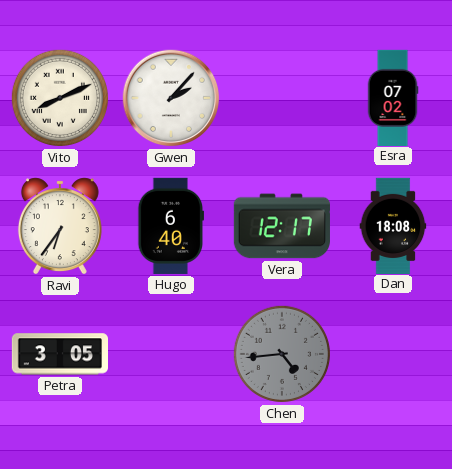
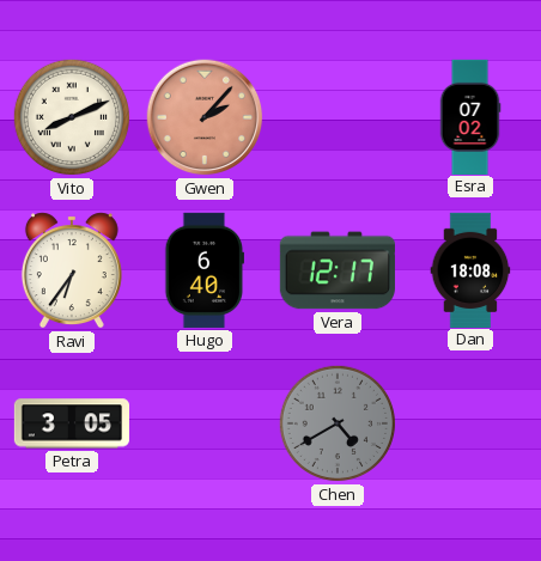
Gwen dial: white -> salmon
Chen: 4:44 -> 4:40
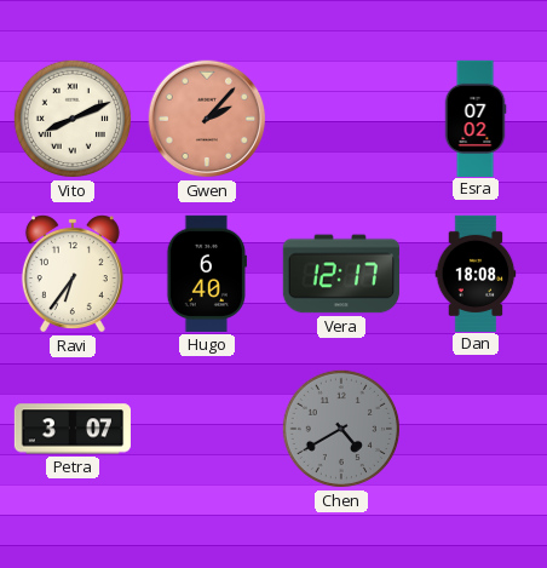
Petra: 3:05 -> 3:07
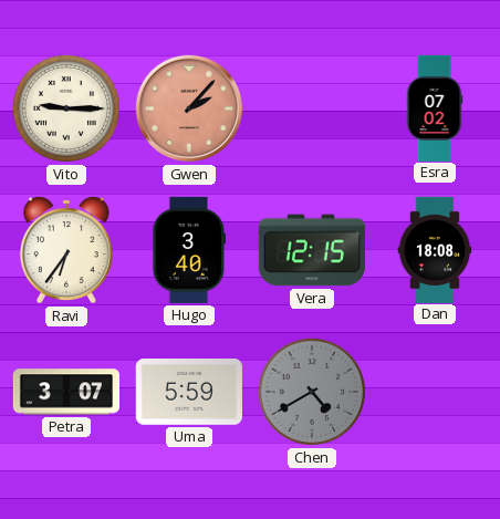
Vito: 8:11 -> 9:15
Hugo: 6:40 -> 3:40
Vera: 12:17 -> 12:15
Uma: none -> 5:59
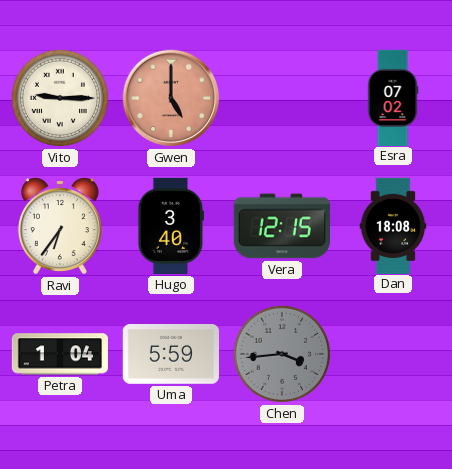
Gwen: 2:07 -> 5:00
Petra: 3:07 -> 1:04
Chen: 4:40 -> 3:44
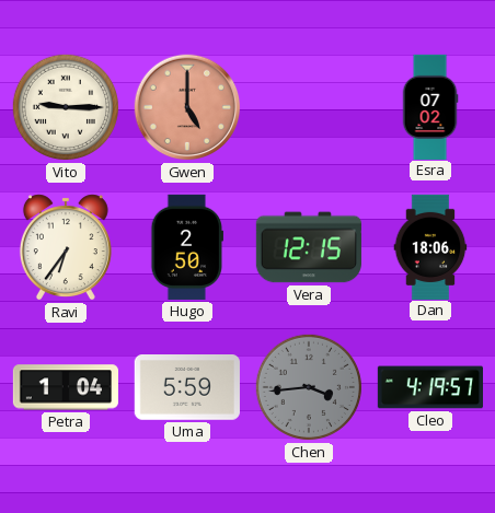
Hugo: 3:40 -> 2:50
Dan: 18:08 -> 18:06
Cleo: none -> 4:19
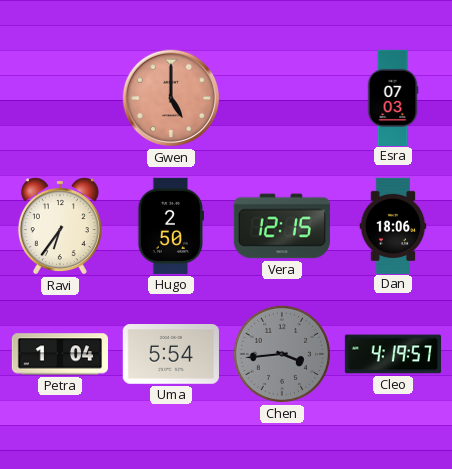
Vito: 9:15 -> none
Esra: 07:02 -> 07:03
Uma: 5:59 -> 5:54
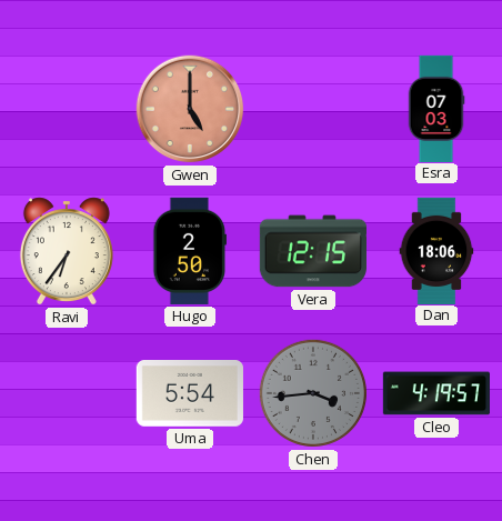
Petra: 1:04 -> none
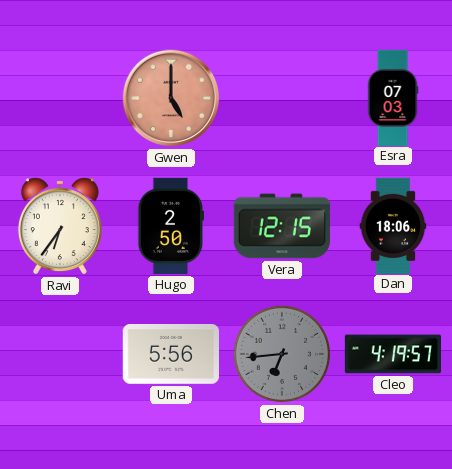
Uma: 5:54 -> 5:56
Chen: 3:44 -> 6:44
